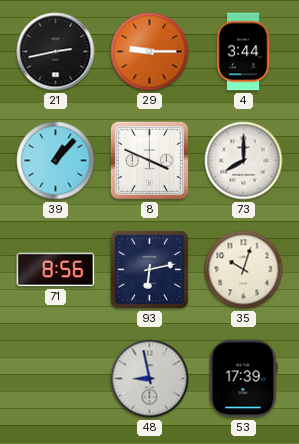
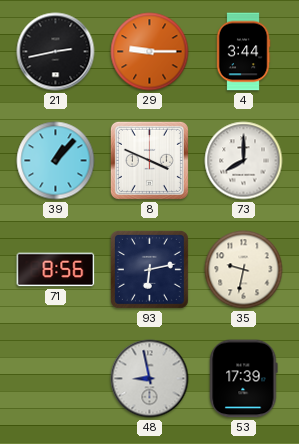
35: 10:03 -> 9:32
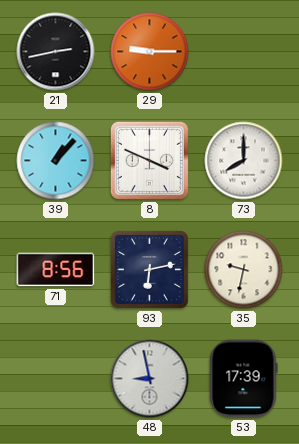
4: 3:44 -> none
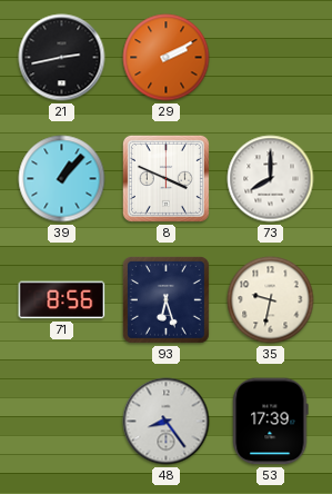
29: 9:15 -> 2:10
93: 6:13 -> 6:27
48: 8:58 -> 8:24
